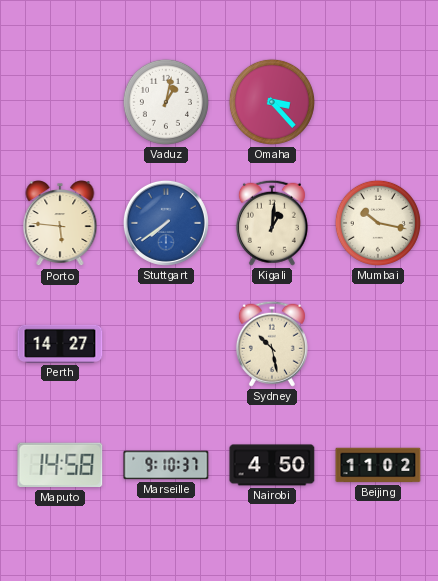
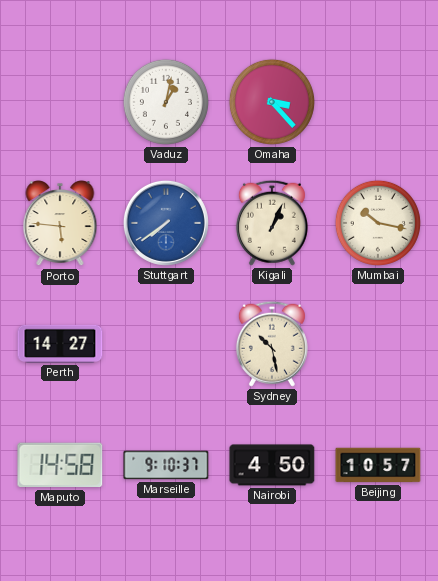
Kigali: 1:01 -> 1:04
Beijing: 11:02 -> 10:57
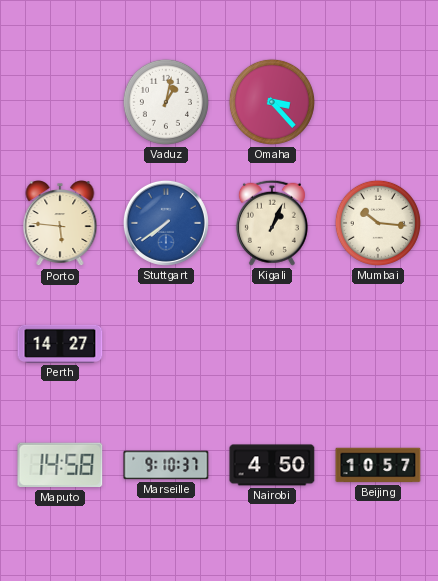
Mumbai: 10:17 -> 10:16
Sydney: 10:28 -> none
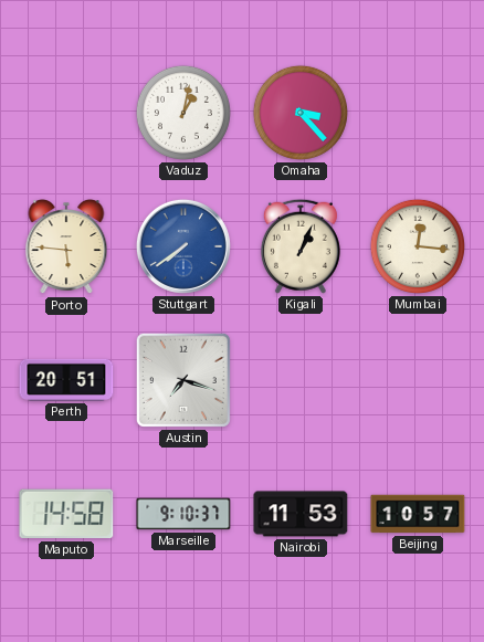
Mumbai: 10:16 -> 12:16
Perth: 14:27 -> 20:51
Austin: none -> 7:18
Nairobi: 4:50 -> 11:53
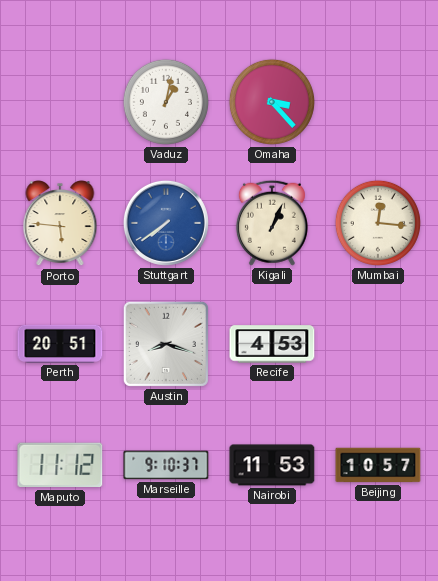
Austin: 7:18 -> 8:18
Recife: none -> 4:53
Maputo: 14:58 -> 11:12
